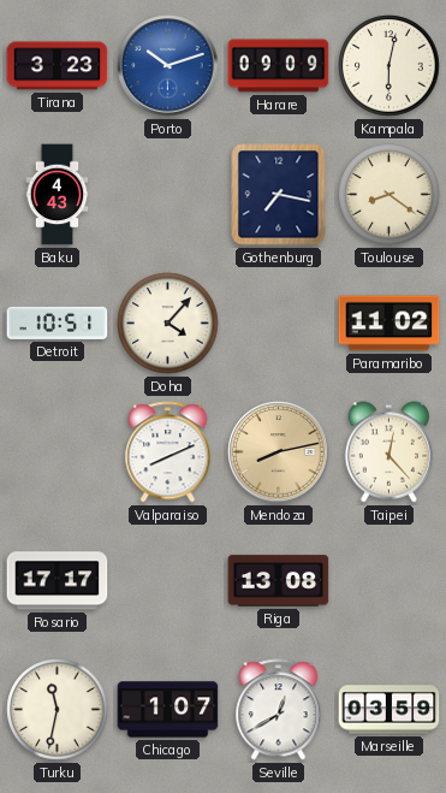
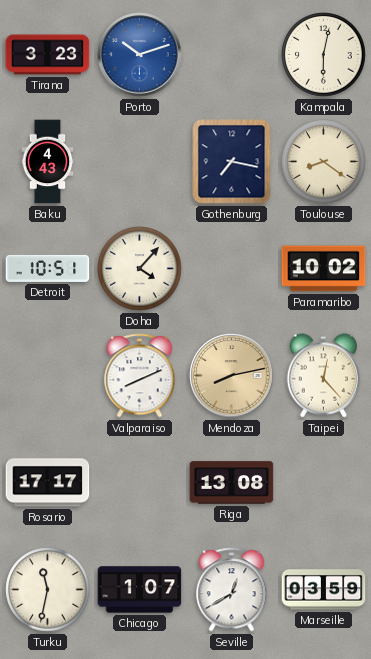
Harare: 09:09 -> none
Paramaribo: 11:02 -> 10:02
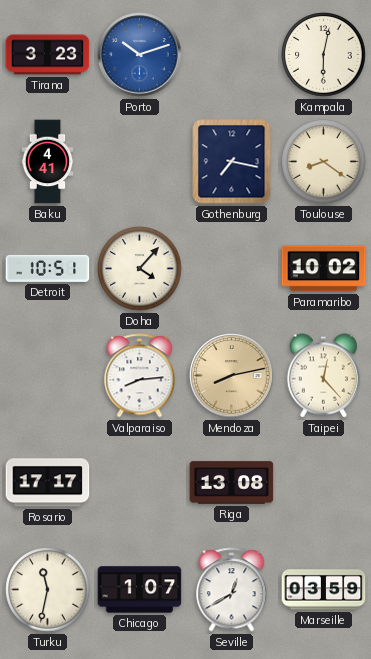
Baku: 4:43 -> 4:41
Valparaiso: 8:11 -> 8:14
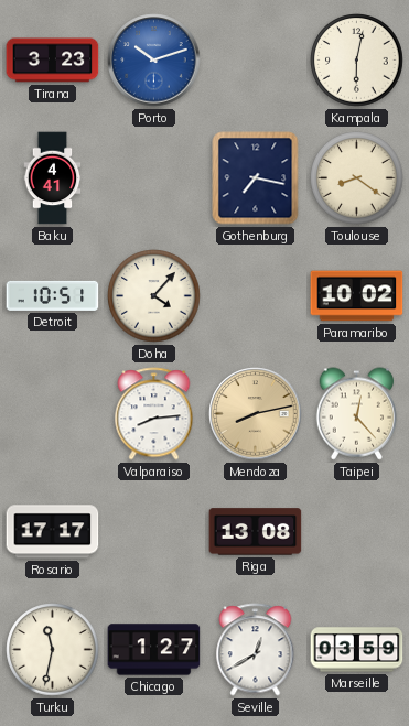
Chicago: 1:07 -> 1:27
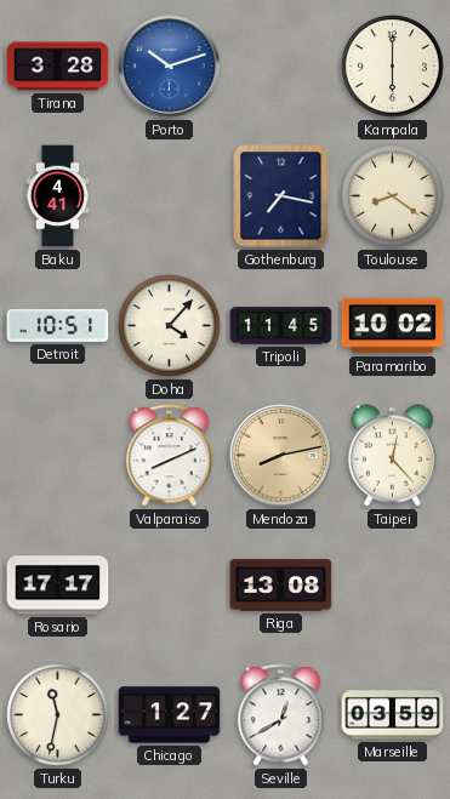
Tirana: 3:23 -> 3:28
Kampala: 6:02 -> 6:00
Tripoli: none -> 11:45
Valparaiso: 8:14 -> 8:11
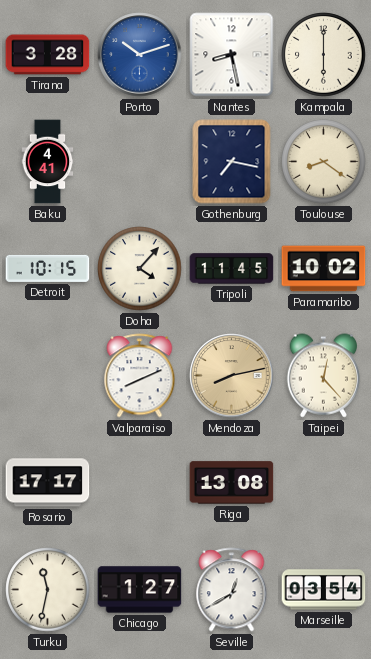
Nantes: none -> 8:28
Detroit: 10:51 -> 10:15
Marseille: 03:59 -> 03:54
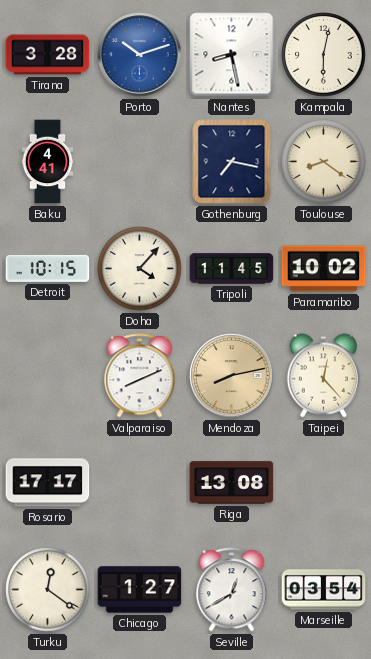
Kampala: 6:00 -> 6:02
Turku: 11:32 -> 12:21
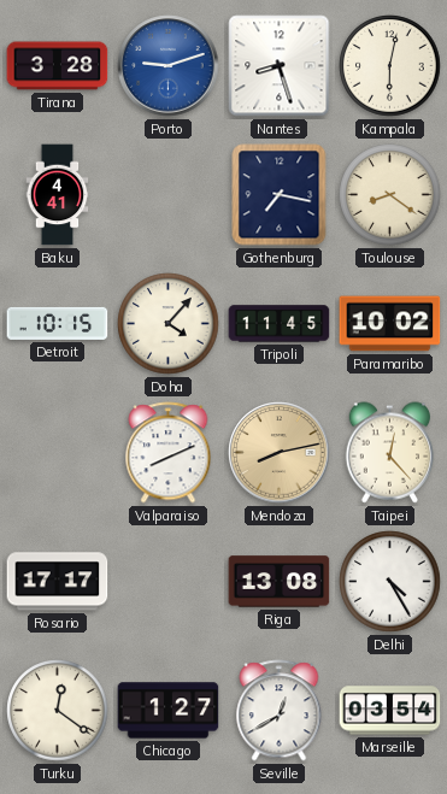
Porto: 10:12 -> 9:12
Nantes: 8:28 -> 8:27
Delhi: none -> 4:25
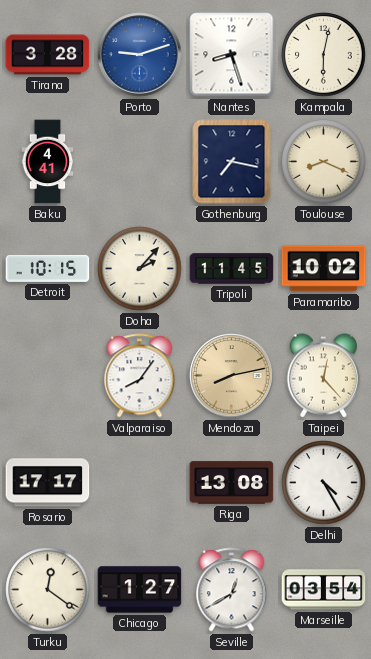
Toulouse: 8:21 -> 8:19
Doha: 4:07 -> 2:07
Valparaiso: 8:11 -> 8:06
